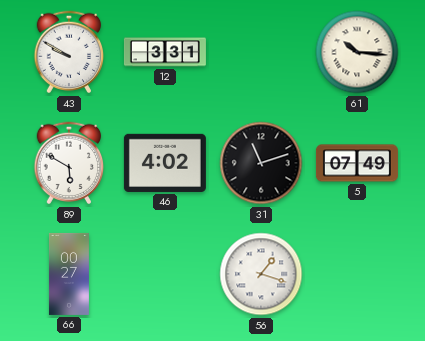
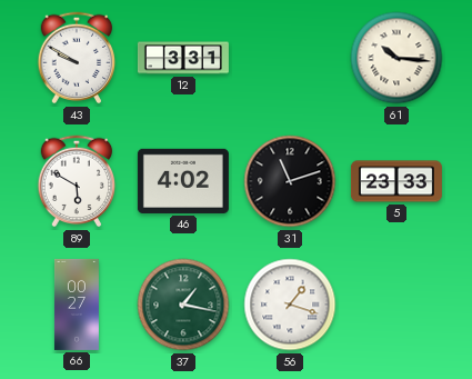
5: 07:49 -> 23:33
37: none -> 1:17
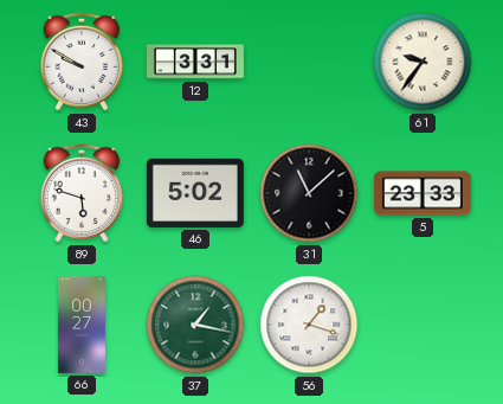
61: 10:16 -> 9:36
89: 5:50 -> 5:48
46: 4:02 -> 5:02
31: 11:12 -> 11:08
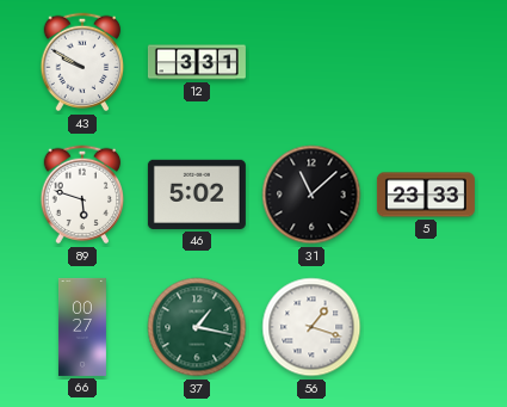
61: 9:36 -> none
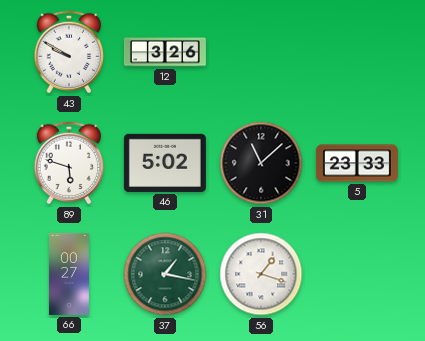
12: 3:31 -> 3:26
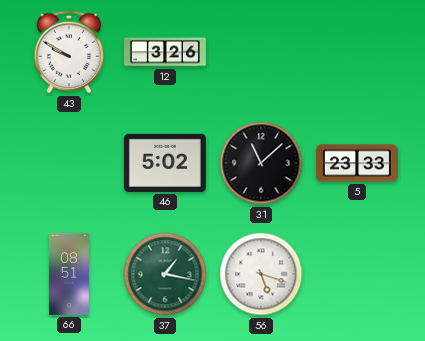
89: 5:48 -> none
66: 00:27 -> 08:51
56: 1:18 -> 5:18
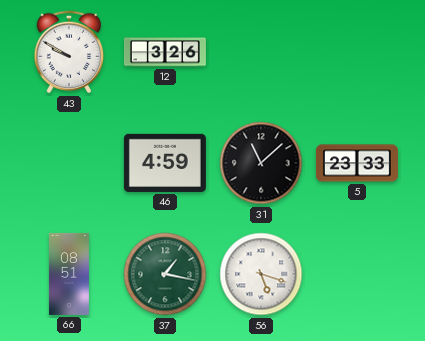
46: 5:02 -> 4:59
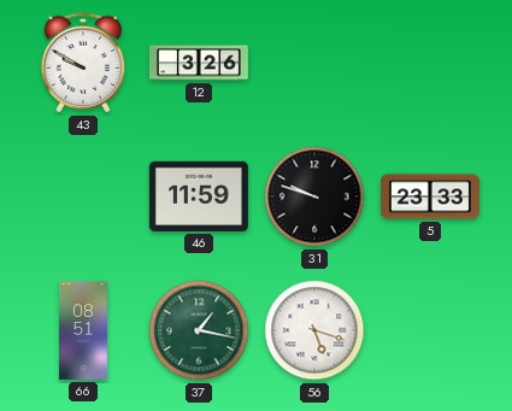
46: 4:59 -> 11:59
31: 11:08 -> 9:48
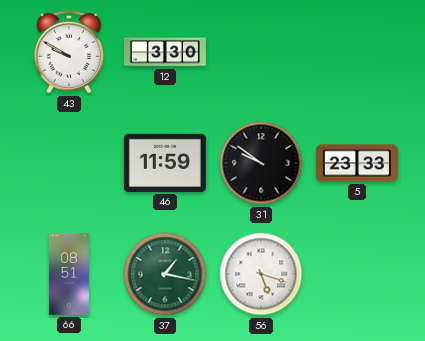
12: 3:26 -> 3:30
31: 9:48 -> 9:51
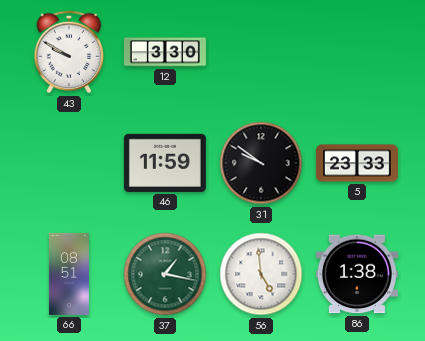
56: 5:18 -> 4:59
86: none -> 1:38
